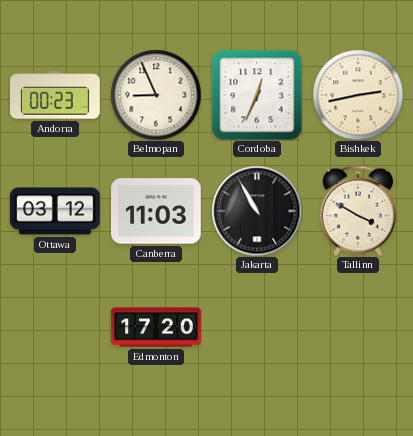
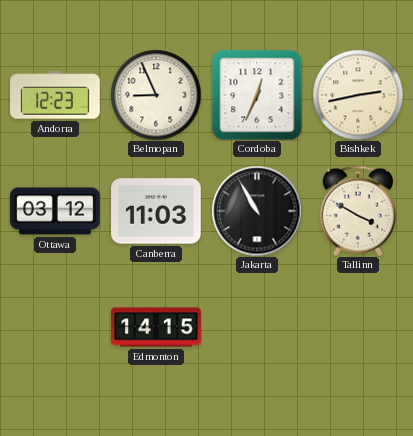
Andorra: 00:23 -> 12:23
Edmonton: 17:20 -> 14:15
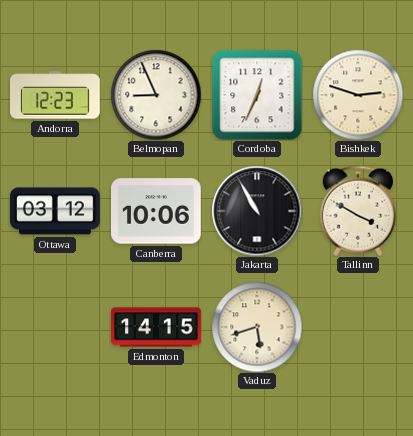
Bishkek: 2:43 -> 2:48
Canberra: 11:03 -> 10:06
Vaduz: none -> 5:42
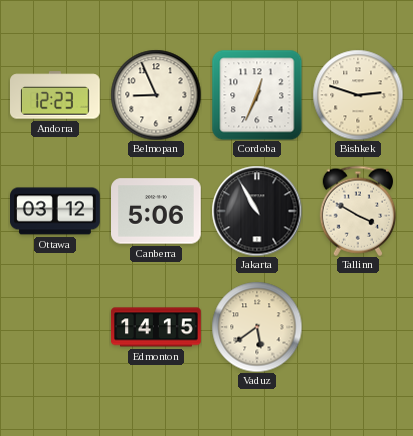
Canberra: 10:06 -> 5:06
Vaduz: 5:42 -> 5:39
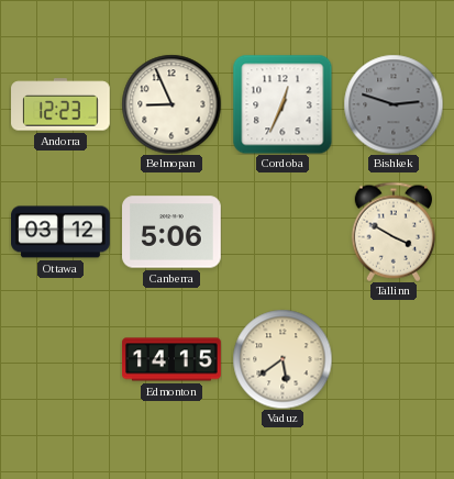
Bishkek dial: cream -> grey
Jakarta: 10:55 -> none
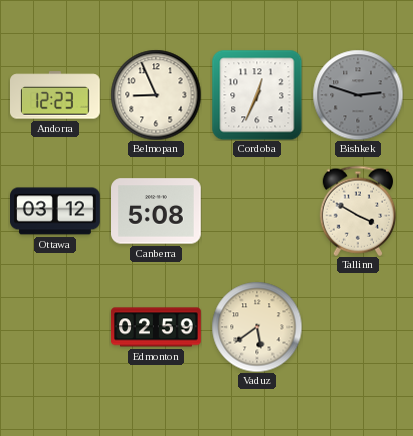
Canberra: 5:06 -> 5:08
Edmonton: 14:15 -> 02:59
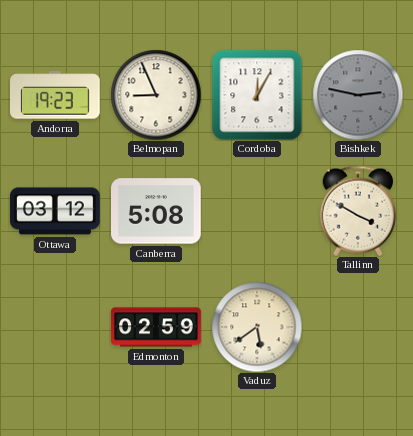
Andorra: 12:23 -> 19:23
Cordoba: 12:34 -> 12:05
Bishkek: 2:48 -> 2:47
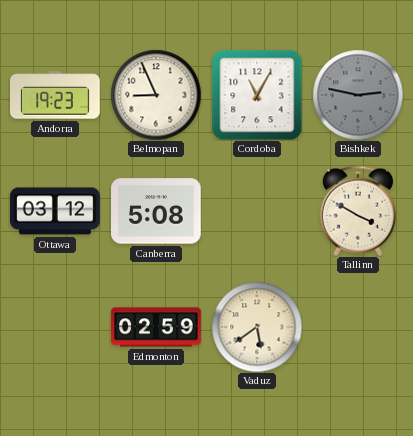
Cordoba: 12:05 -> 11:05
